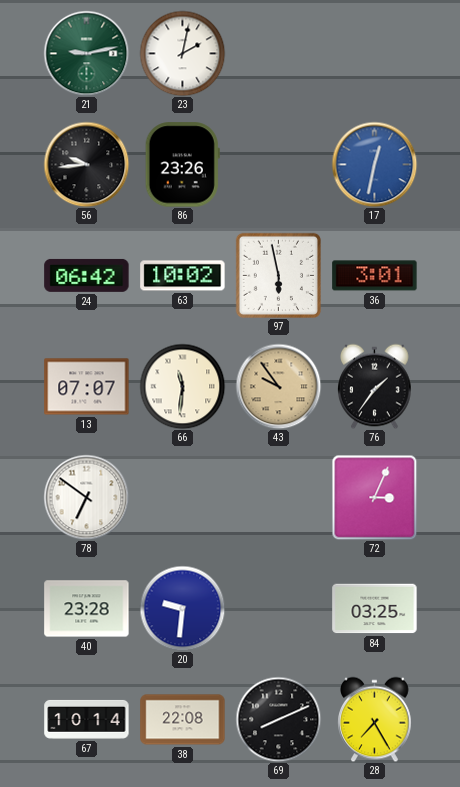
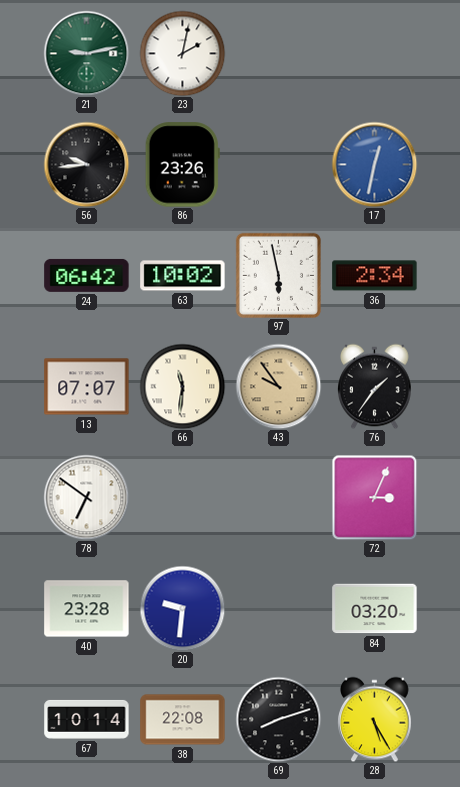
36: 3:01 -> 2:34
84: 03:25 -> 03:20
69: 8:11 -> 8:12
28: 7:25 -> 5:25
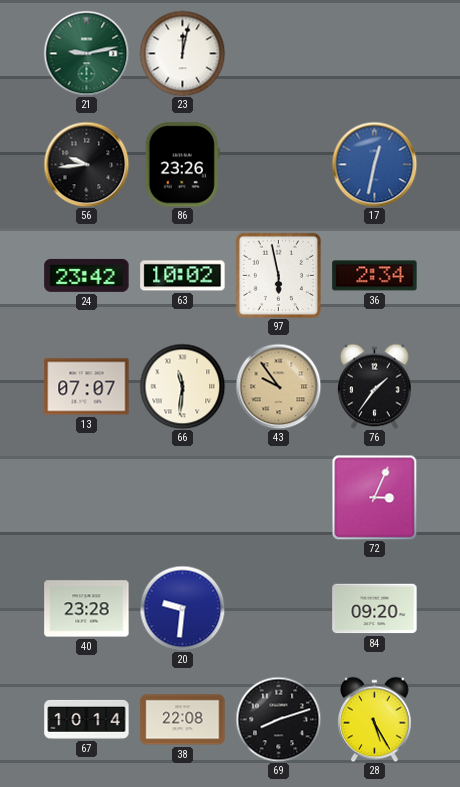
23: 2:02 -> 12:02
24: 06:42 -> 23:42
78: 6:51 -> none
84: 03:20 -> 09:20
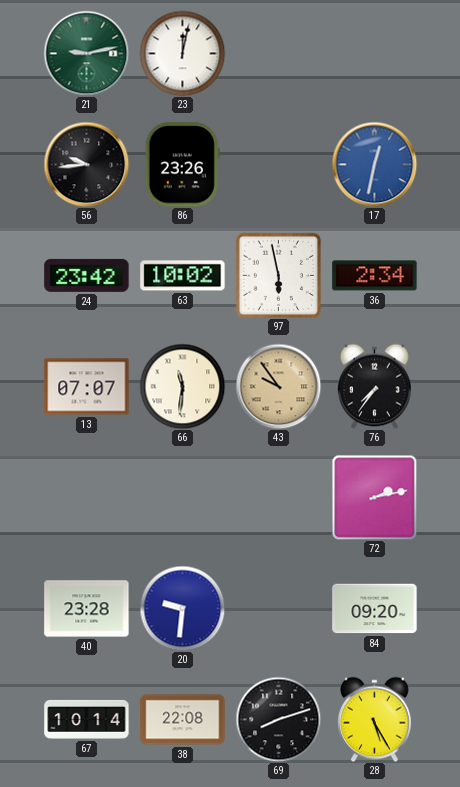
76: 1:36 -> 7:36
72: 3:04 -> 2:13
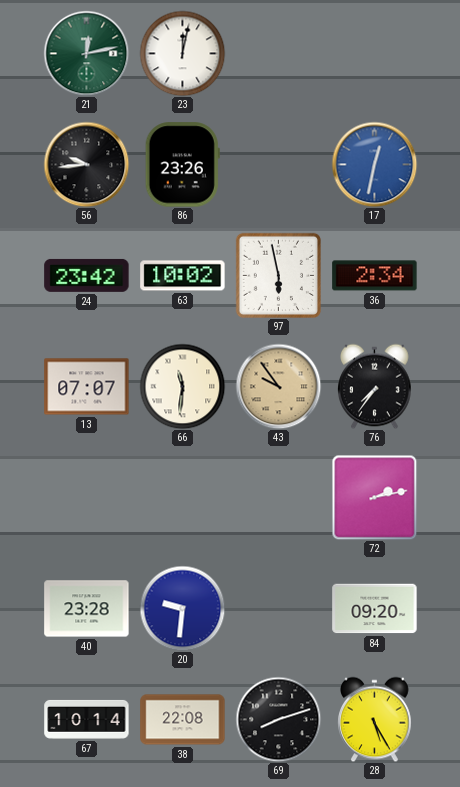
21: 9:13 -> 12:13
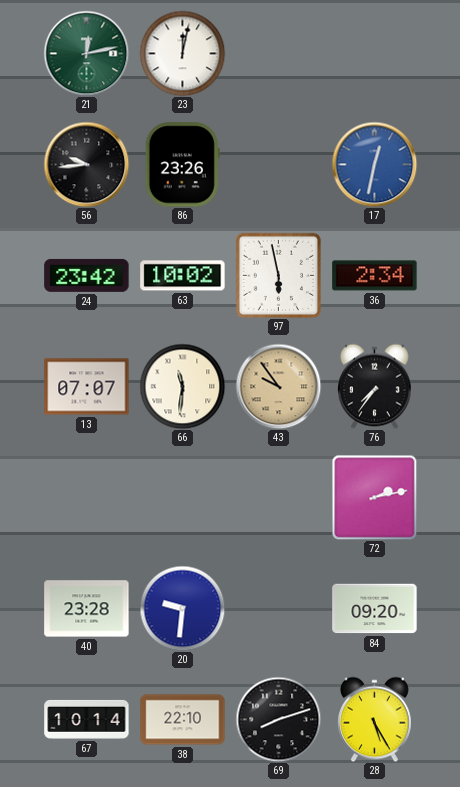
38: 22:08 -> 22:10
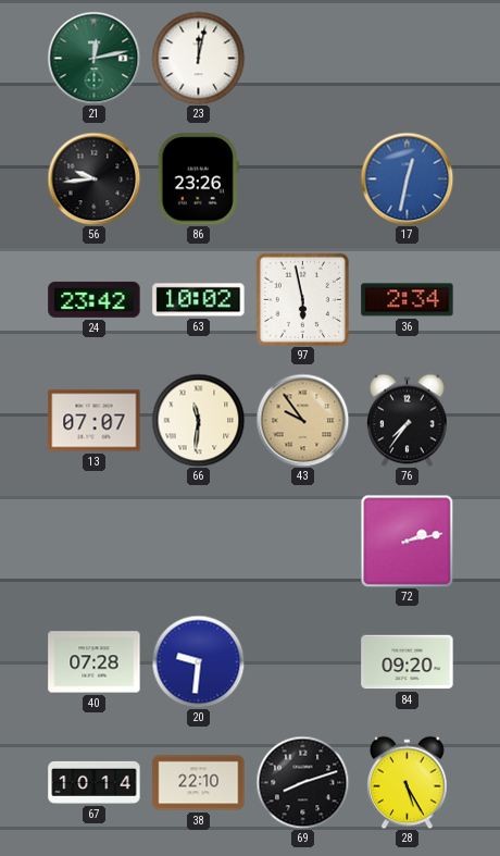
40: 23:28 -> 07:28
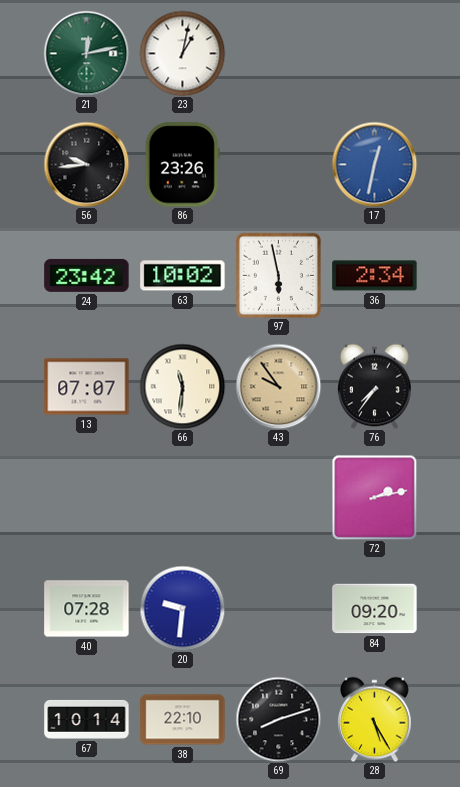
23: 12:02 -> 1:02
